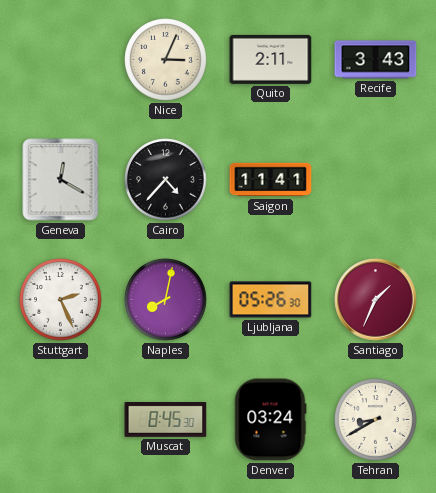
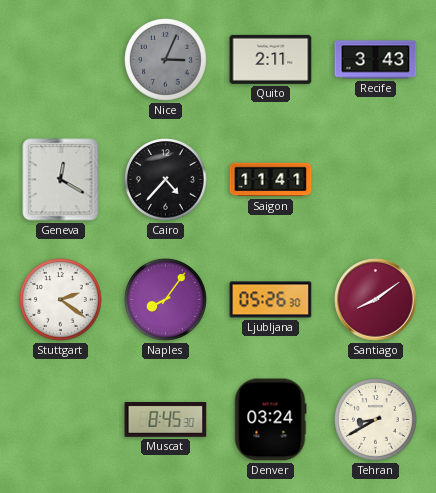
Nice dial: cream -> grey
Stuttgart: 2:26 -> 2:21
Naples: 8:02 -> 8:06
Santiago: 1:34 -> 8:09
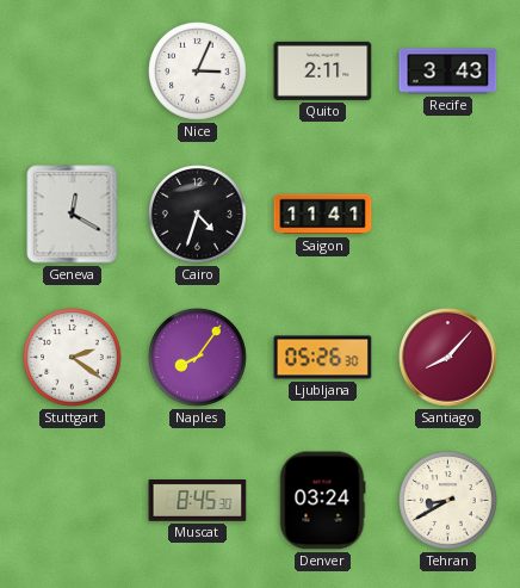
Nice dial: grey -> white
Cairo: 4:37 -> 4:33
Santiago: 8:09 -> 8:07
